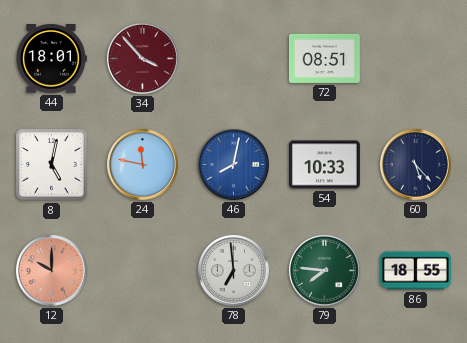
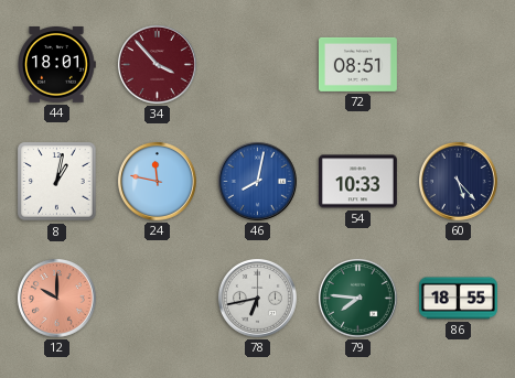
8: 5:02 -> 1:02
78: 6:59 -> 6:43
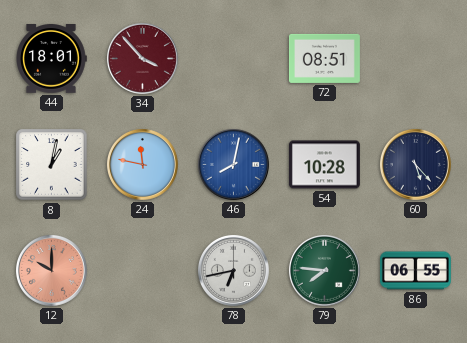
54: 10:33 -> 10:28
86: 18:55 -> 06:55
